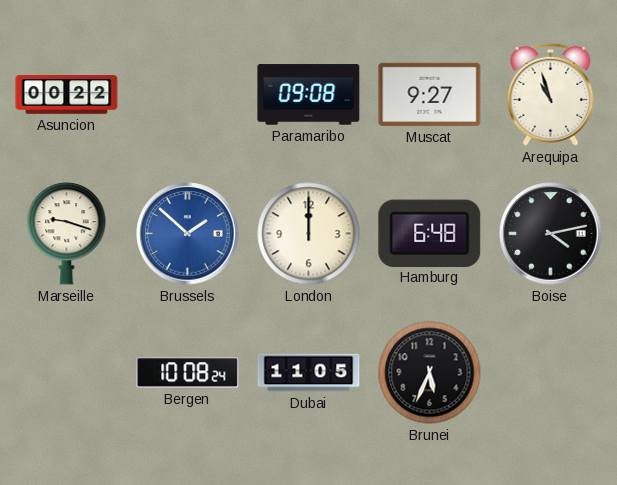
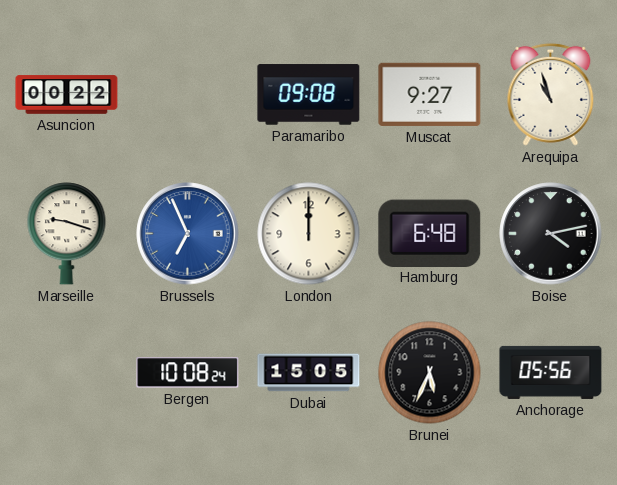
Brussels: 1:52 -> 6:56
Dubai: 11:05 -> 15:05
Anchorage: none -> 05:56
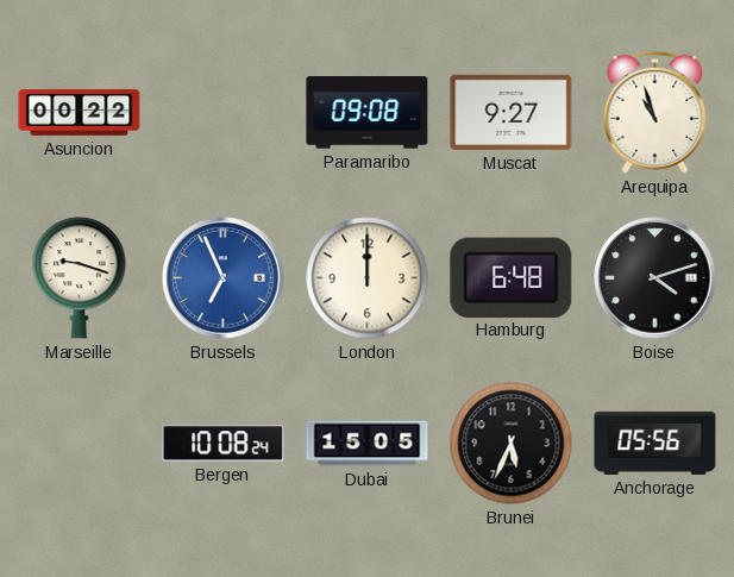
Boise: 4:13 -> 4:12
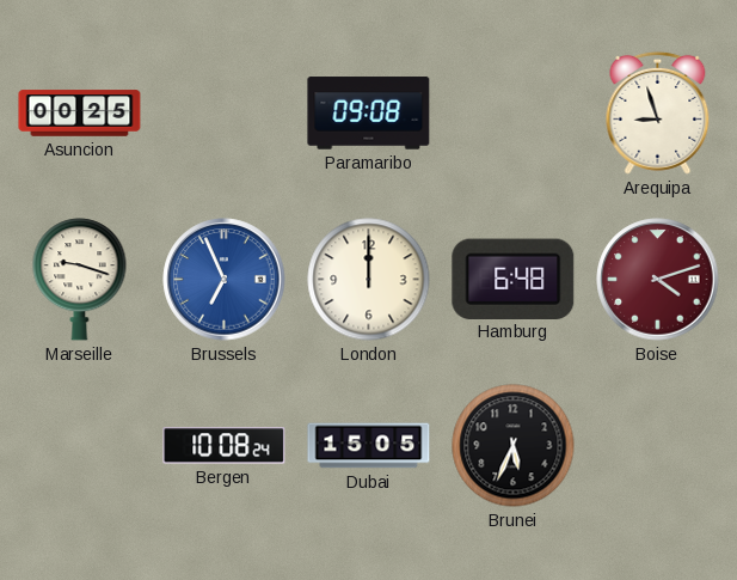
Asuncion: 00:22 -> 00:25
Muscat: 9:27 -> none
Arequipa: 10:57 -> 8:57
Boise dial: black -> burgundy
Anchorage: 05:56 -> none
